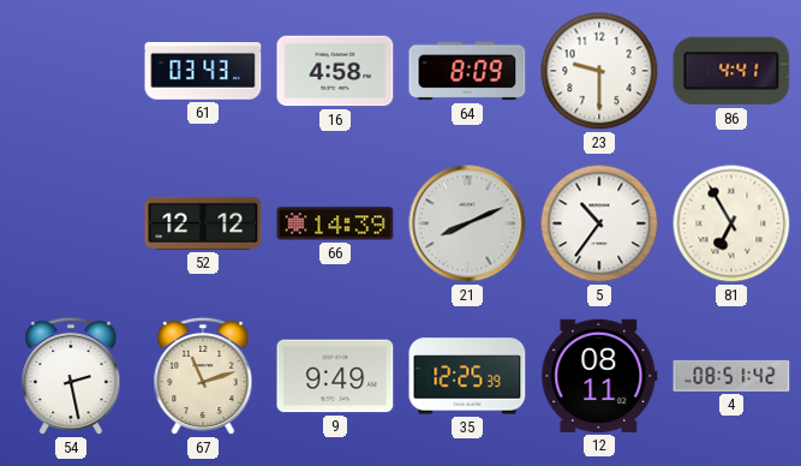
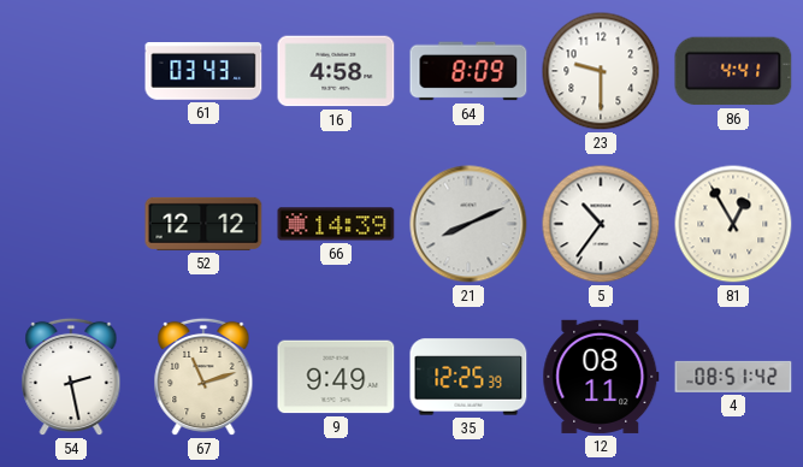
81: 6:55 -> 12:55
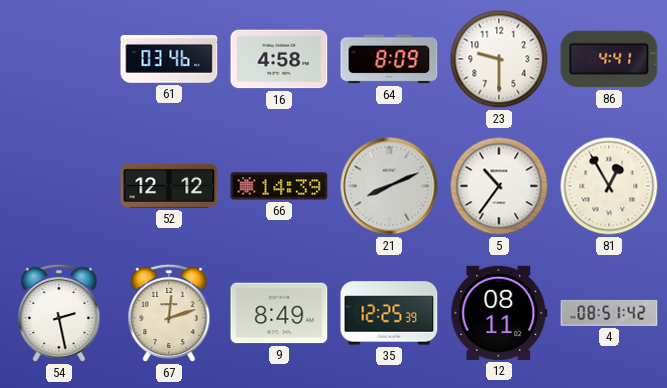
61: 03:43 -> 03:46
67: 11:12 -> 12:12
9: 9:49 -> 8:49
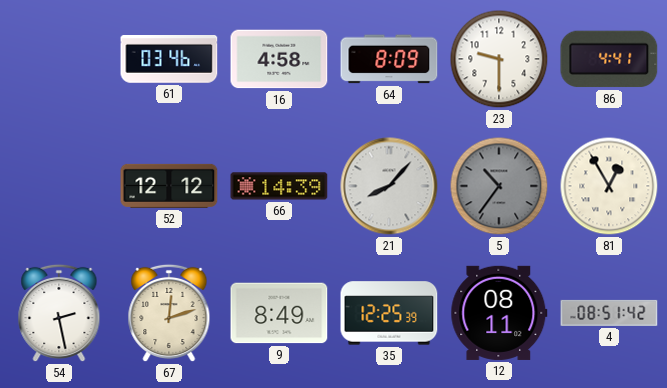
21: 8:11 -> 8:07
5 dial: white -> grey
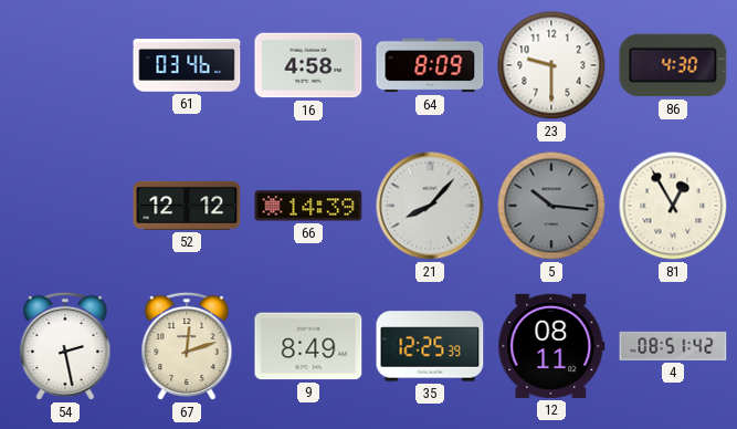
86: 4:41 -> 4:30
5: 10:36 -> 10:16
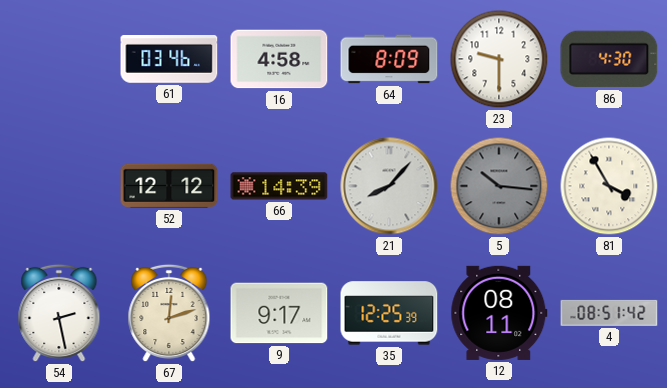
81: 12:55 -> 3:55
9: 8:49 -> 9:17
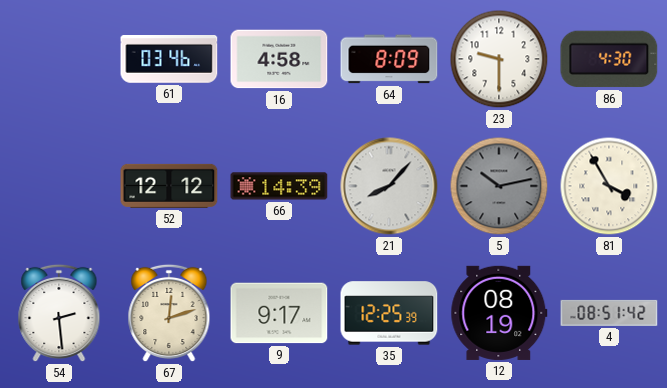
5: 10:16 -> 10:13
54: 2:28 -> 2:29
12: 08:11 -> 08:19
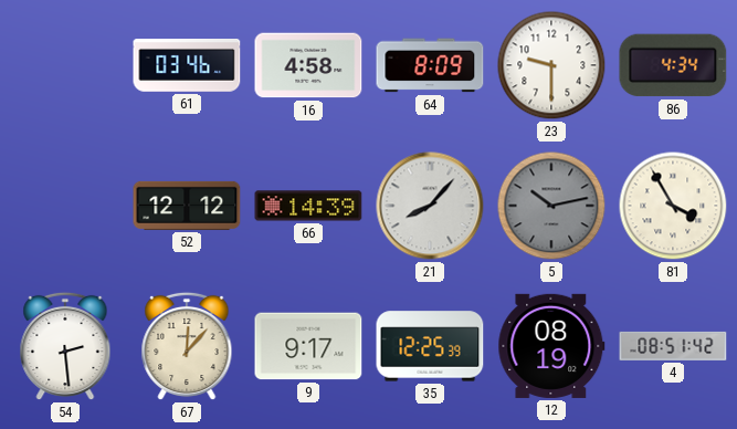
86: 4:30 -> 4:34
67: 12:12 -> 12:07
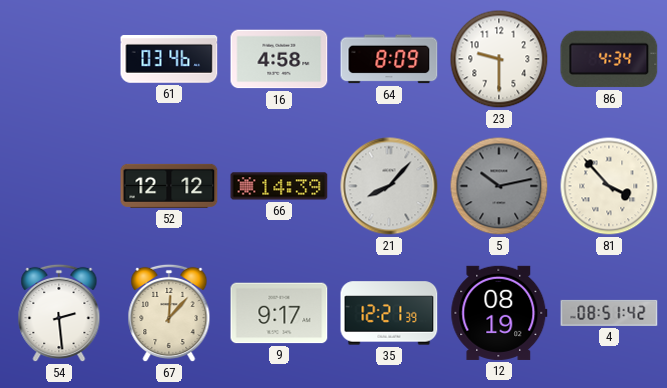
81: 3:55 -> 3:53
35: 12:25 -> 12:21
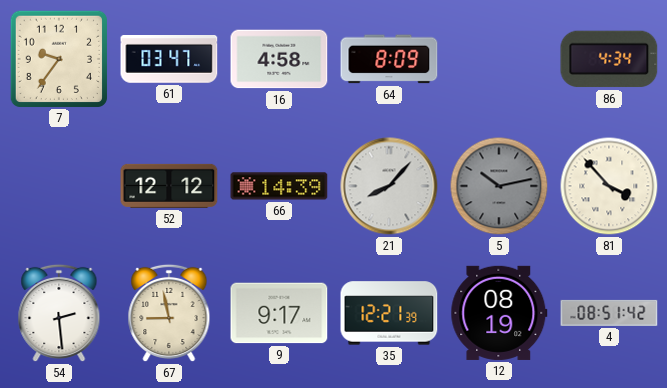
7: none -> 9:36
61: 03:46 -> 03:47
23: 9:30 -> none
67: 12:07 -> 8:58
